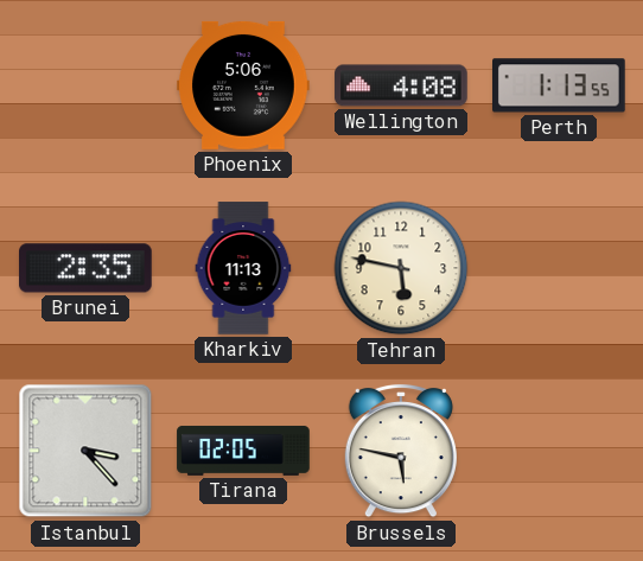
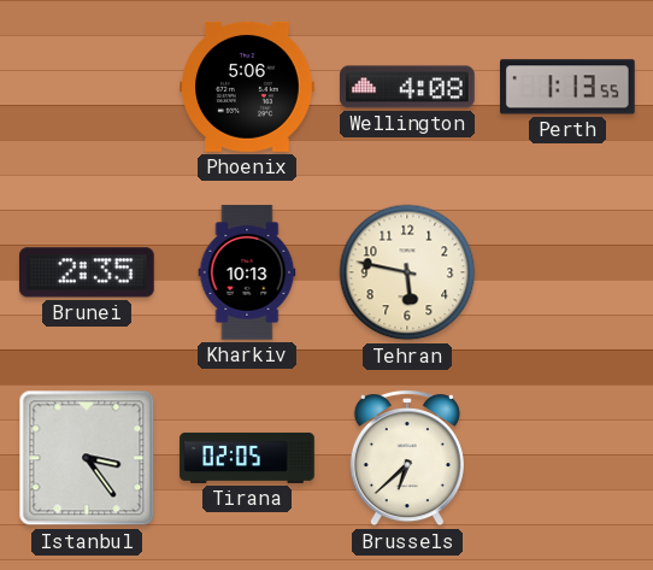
Kharkiv: 11:13 -> 10:13
Istanbul: 3:23 -> 3:24
Brussels: 5:47 -> 6:38
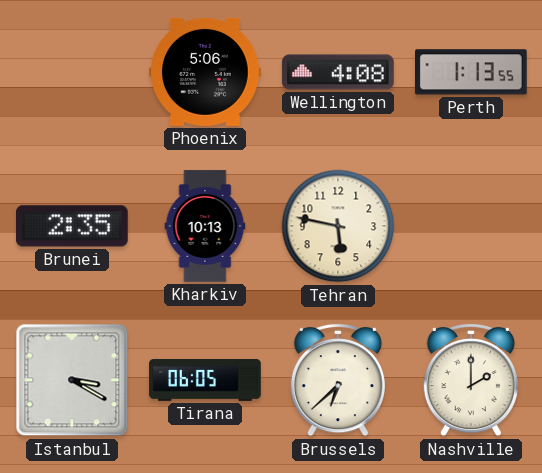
Istanbul: 3:24 -> 3:20
Tirana: 02:05 -> 06:05
Nashville: none -> 2:00
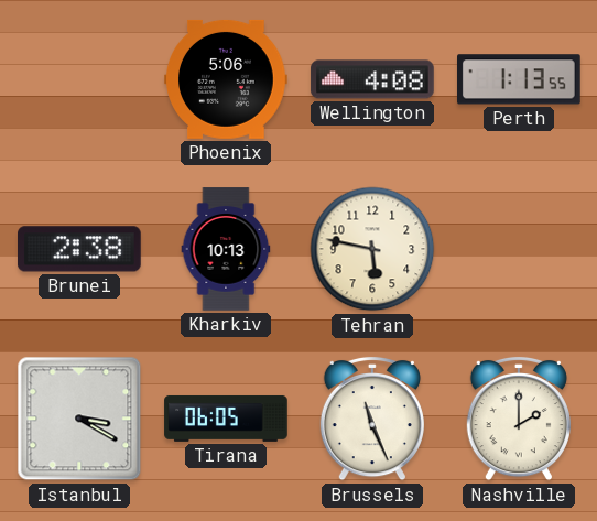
Brunei: 2:35 -> 2:38
Brussels: 6:38 -> 11:26
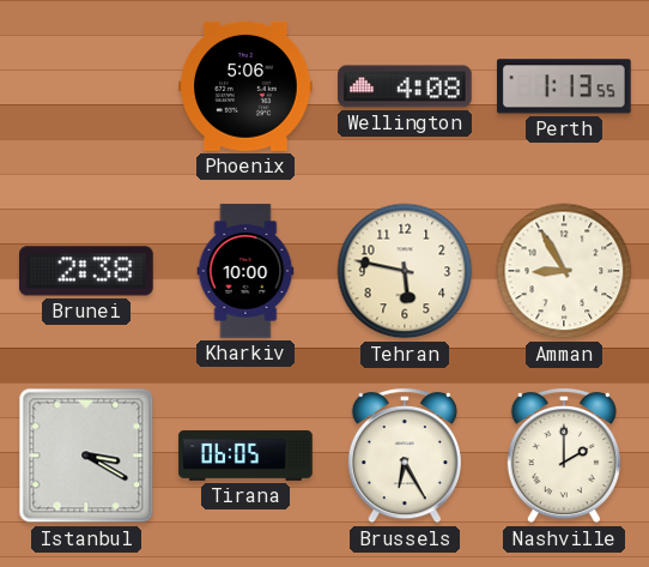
Kharkiv: 10:13 -> 10:00
Amman: none -> 8:55
Brussels: 11:26 -> 6:25
